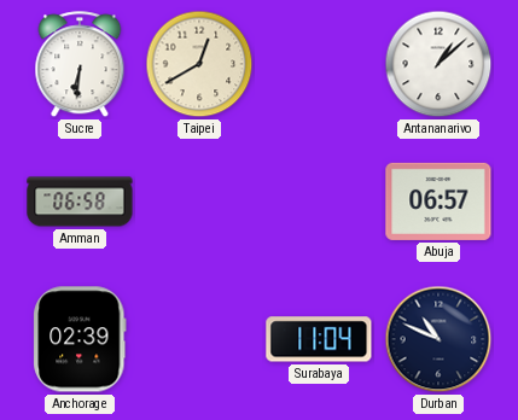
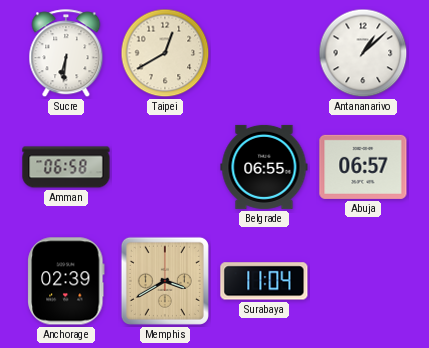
Belgrade: none -> 06:55
Memphis: none -> 3:40
Durban: 10:49 -> none
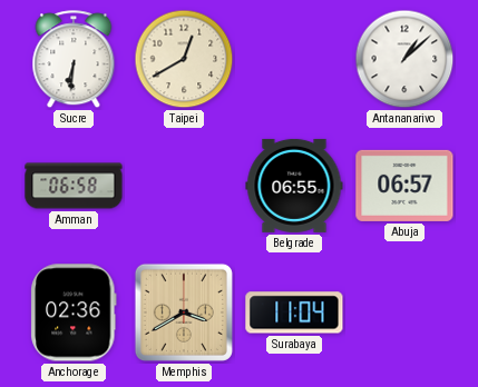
Anchorage: 02:39 -> 02:36
